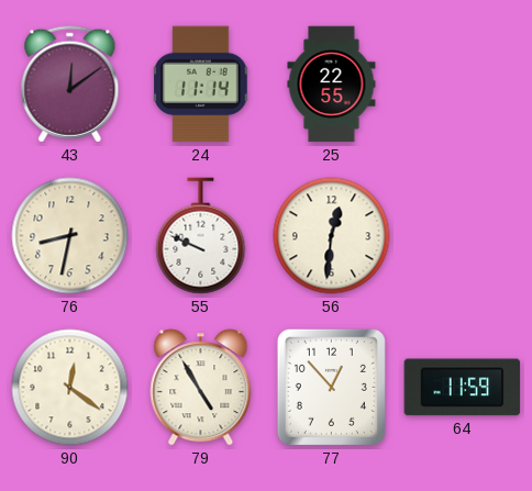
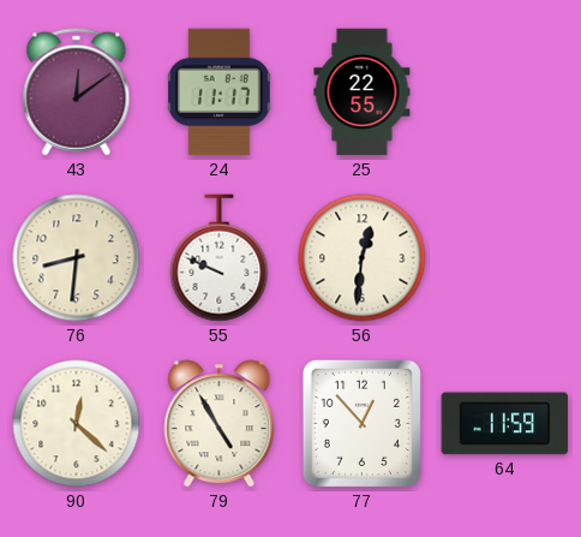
24: 11:14 -> 11:17
76: 8:32 -> 8:31
90: 12:21 -> 12:22
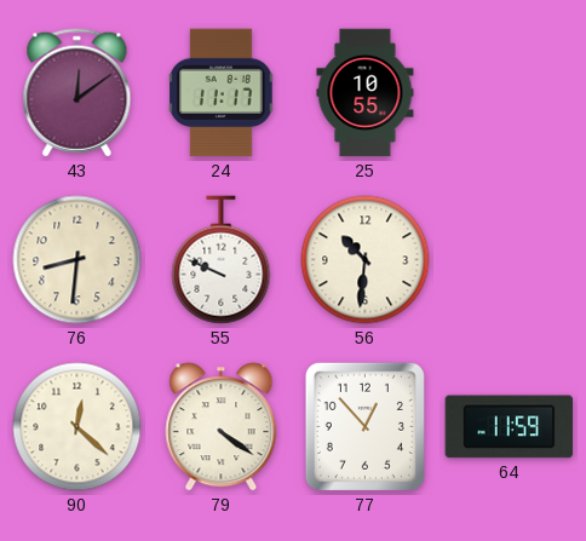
25: 22:55 -> 10:55
56: 12:31 -> 10:31
79: 4:55 -> 4:21
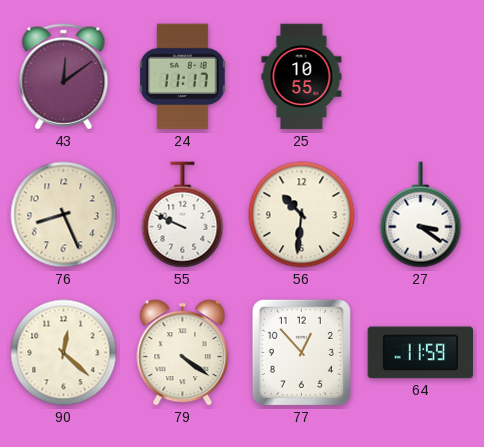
76: 8:31 -> 8:26
27: none -> 3:21
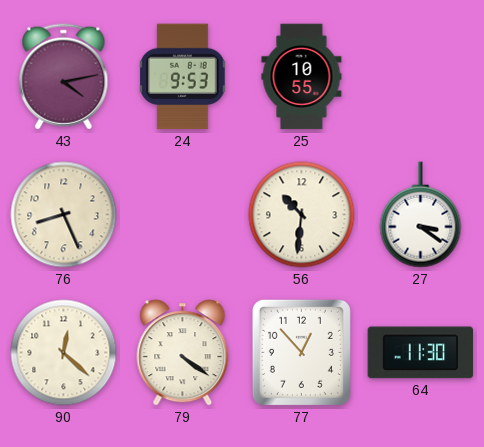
43: 12:09 -> 4:13
24: 11:17 -> 9:53
55: 9:49 -> none
64: 11:59 -> 11:30
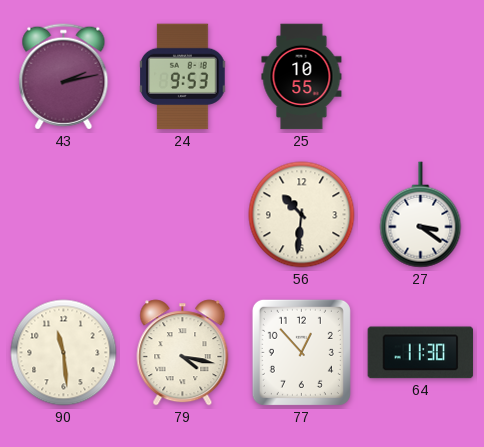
43: 4:13 -> 2:13
76: 8:26 -> none
90: 12:22 -> 11:29
79: 4:21 -> 4:17
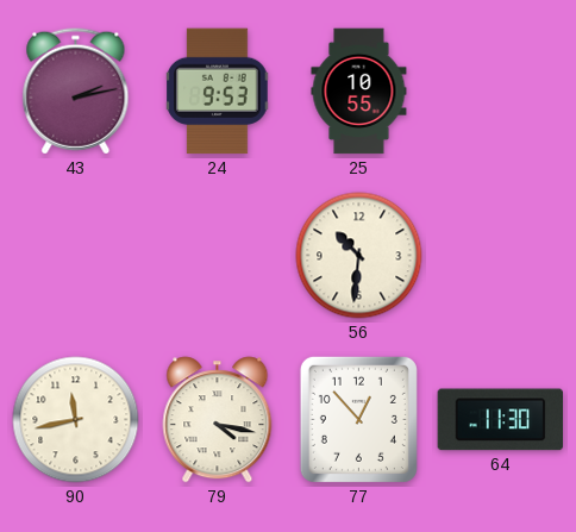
27: 3:21 -> none
90: 11:29 -> 11:43
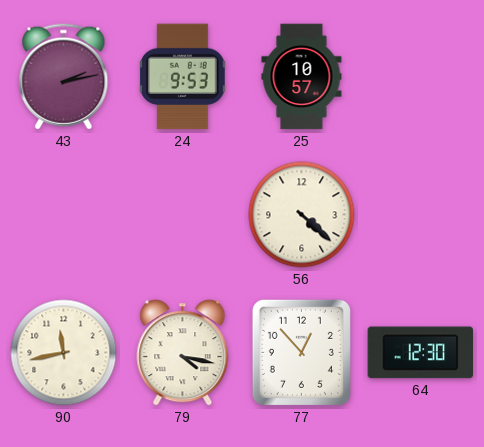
25: 10:55 -> 10:57
56: 10:31 -> 4:22
64: 11:30 -> 12:30
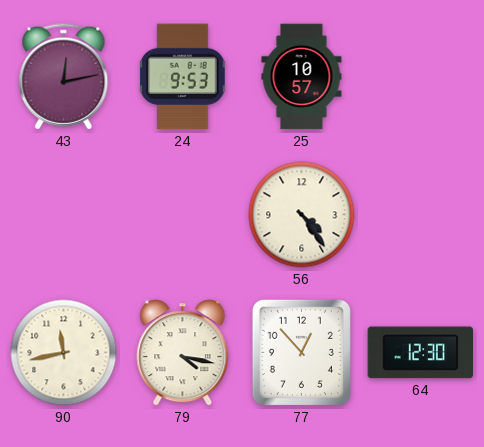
43: 2:13 -> 12:13
56: 4:22 -> 4:24
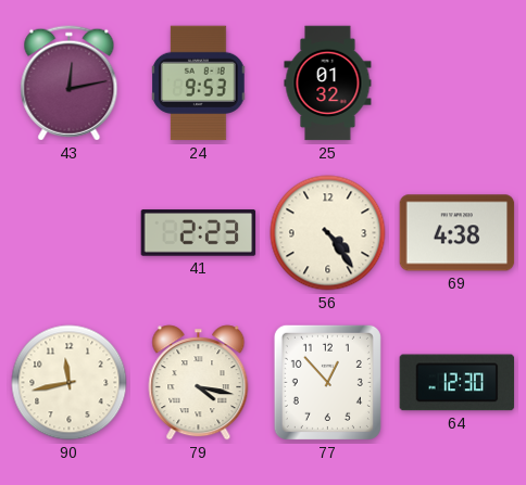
25: 10:57 -> 01:32
41: none -> 2:23
69: none -> 4:38
